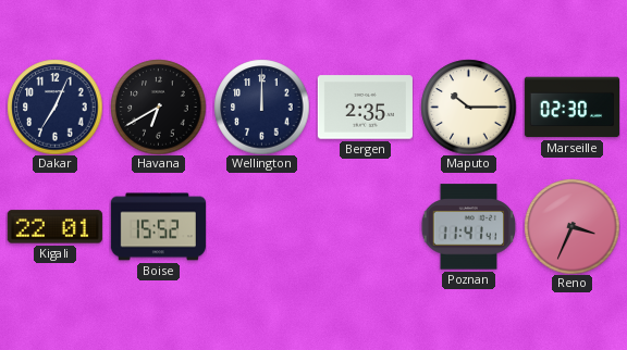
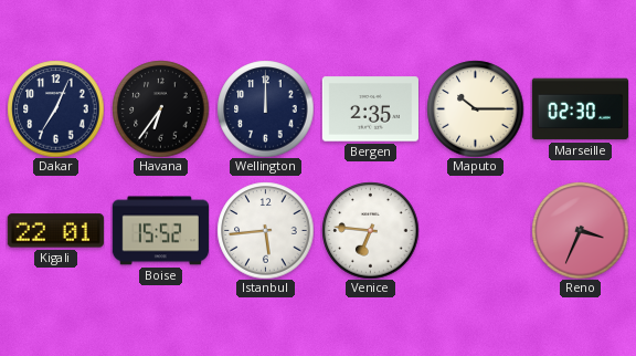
Havana: 6:40 -> 6:36
Istanbul: none -> 5:44
Venice: none -> 6:46
Poznan: 11:41 -> none
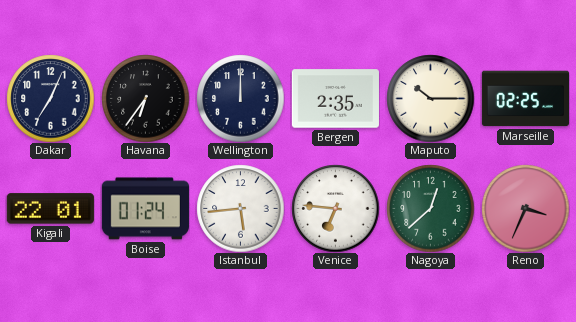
Marseille: 02:30 -> 02:25
Boise: 15:52 -> 01:24
Nagoya: none -> 12:38
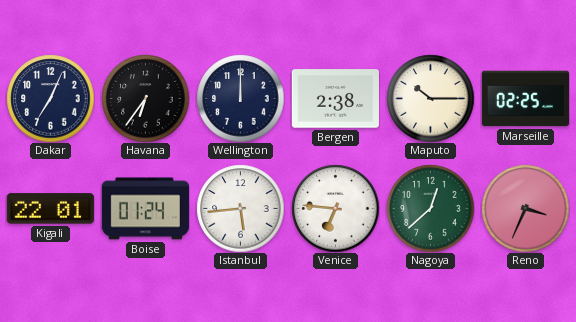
Bergen: 2:35 -> 2:38
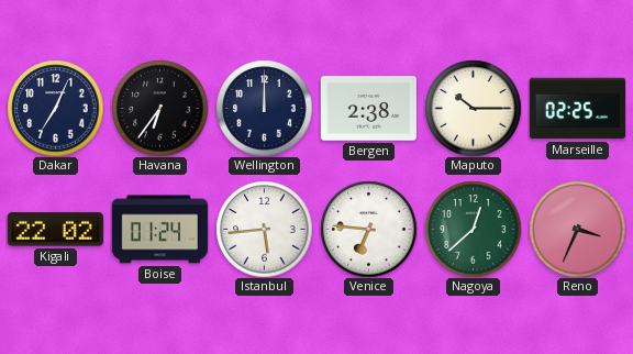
Kigali: 22:01 -> 22:02
